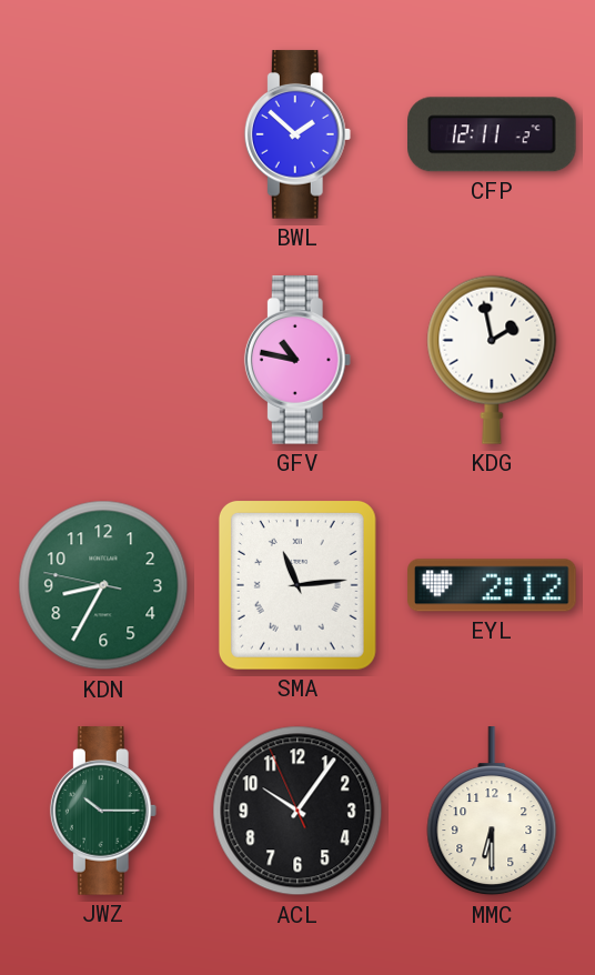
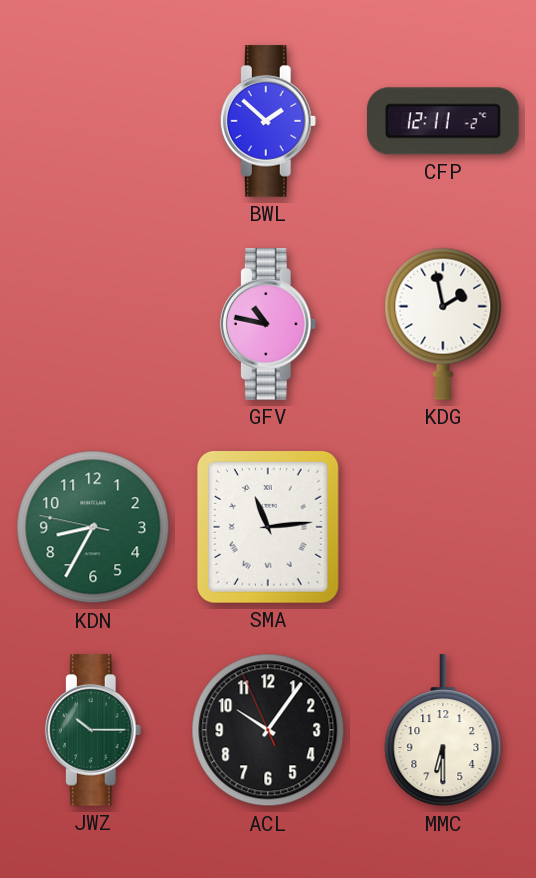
EYL: 2:12 -> none
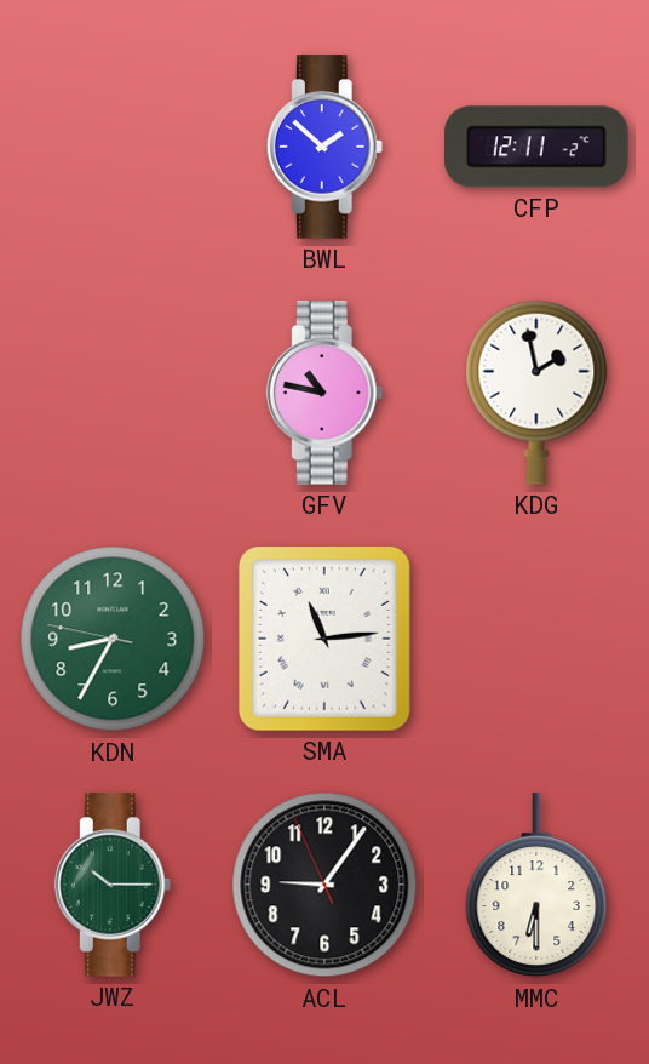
ACL: 10:05 -> 9:05
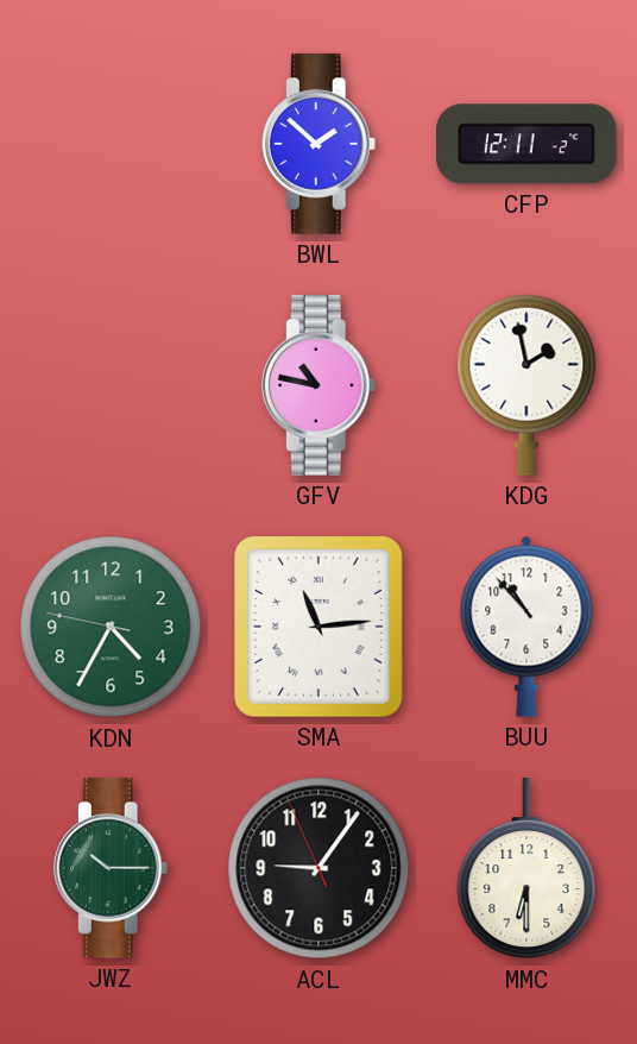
KDN: 8:34 -> 4:34
BUU: none -> 10:53
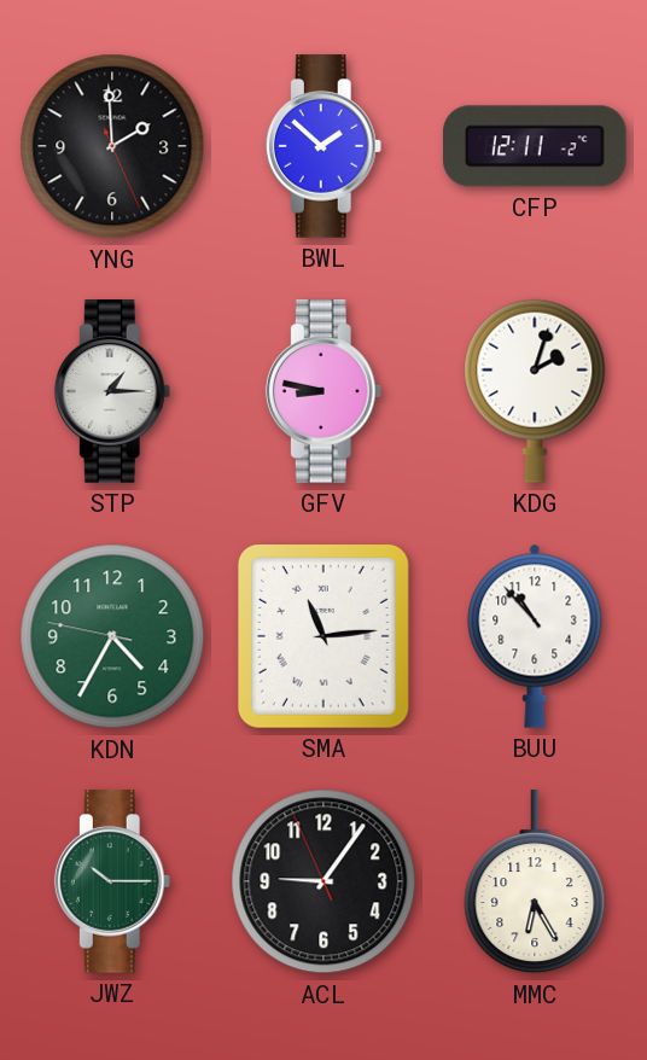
YNG: none -> 1:59
STP: none -> 1:15
GFV: 10:47 -> 8:47
KDG: 1:58 -> 2:03
MMC: 6:30 -> 6:25
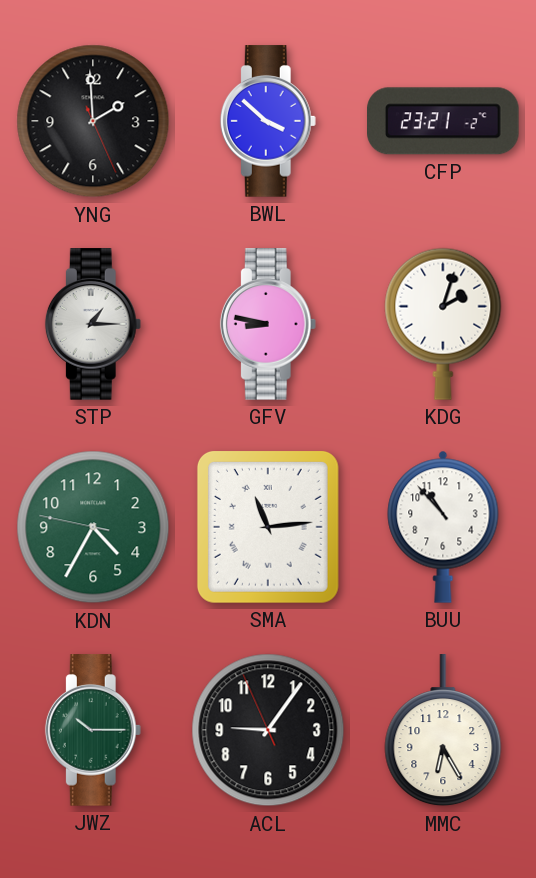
BWL: 1:52 -> 3:52
CFP: 12:11 -> 23:21
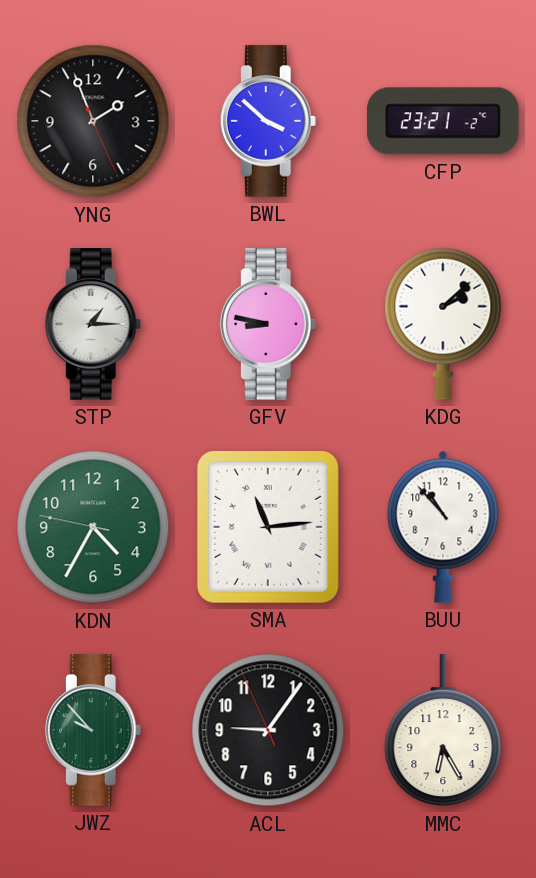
YNG: 1:59 -> 1:56
KDG: 2:03 -> 2:08
JWZ: 10:15 -> 9:53
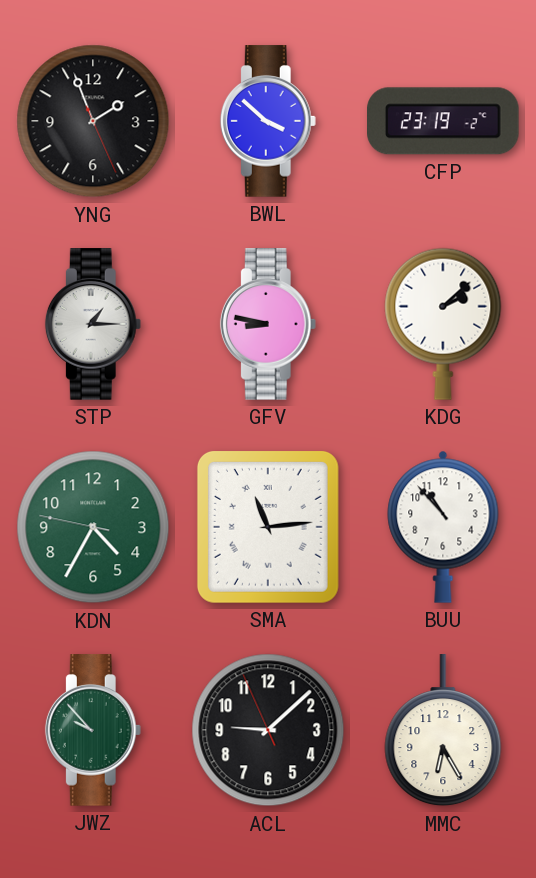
CFP: 23:21 -> 23:19
ACL: 9:05 -> 9:07
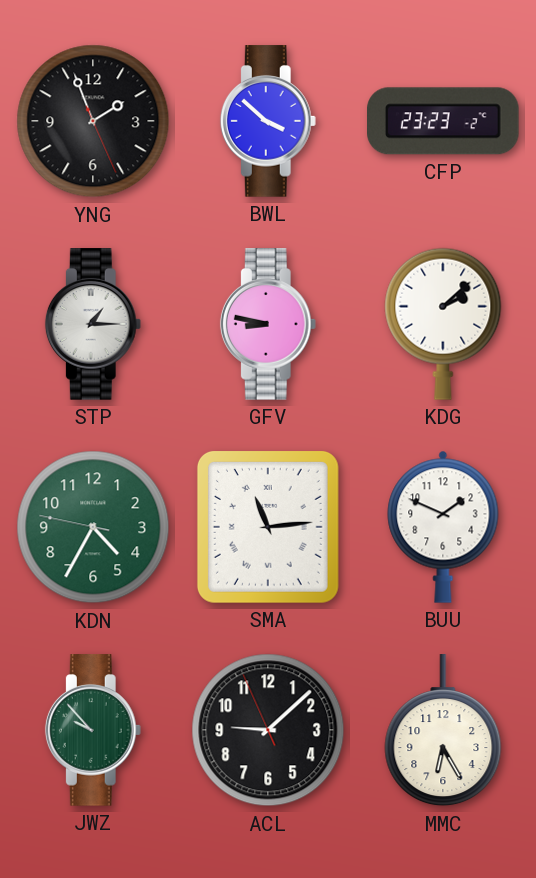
CFP: 23:19 -> 23:23
BUU: 10:53 -> 1:49
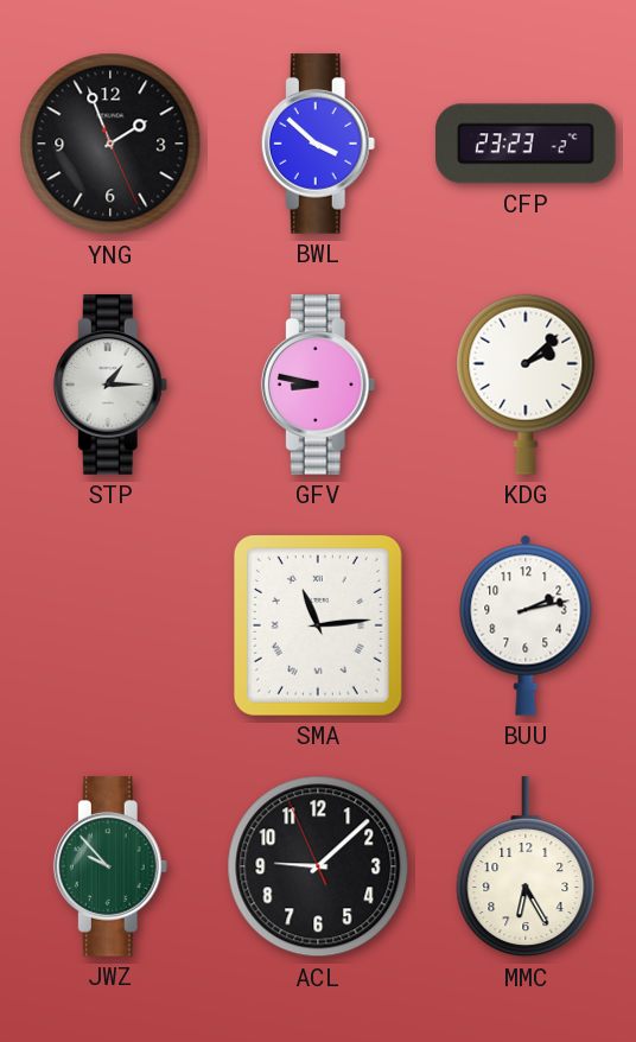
KDN: 4:34 -> none
BUU: 1:49 -> 2:13
